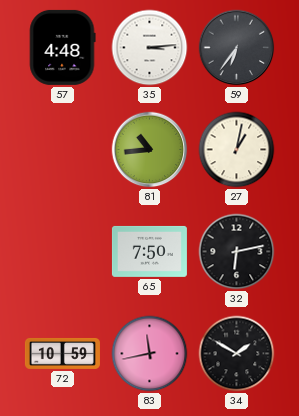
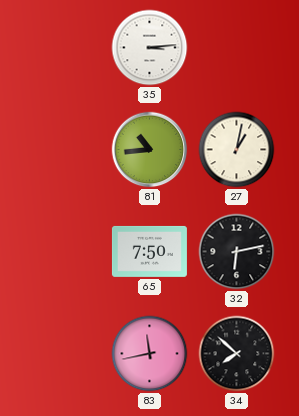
57: 4:48 -> none
59: 6:36 -> none
72: 10:59 -> none
34: 1:50 -> 7:52
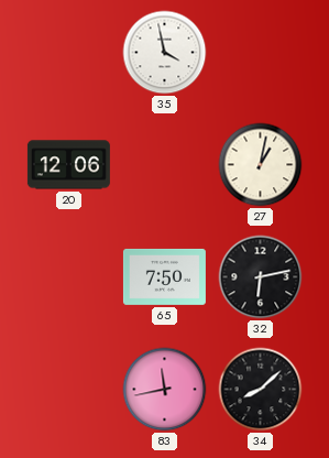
35: 3:14 -> 3:58
20: none -> 12:06
81: 10:44 -> none
34: 7:52 -> 8:08
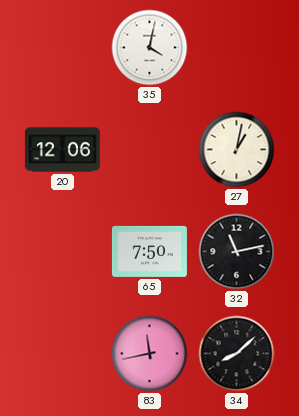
35: 3:58 -> 4:02
32: 6:13 -> 11:13
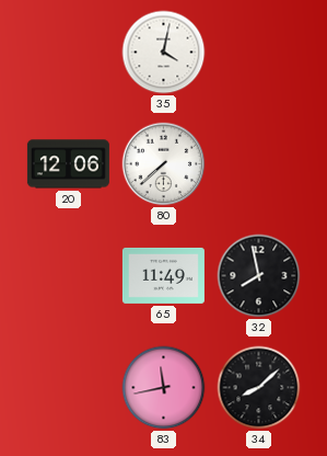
80: none -> 7:38
27: 1:02 -> none
65: 7:50 -> 11:49
32: 11:13 -> 7:58
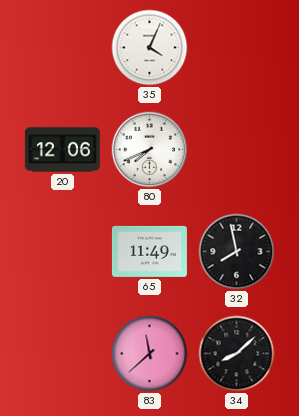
35: 4:02 -> 4:04
80: 7:38 -> 7:41
83: 11:43 -> 11:38
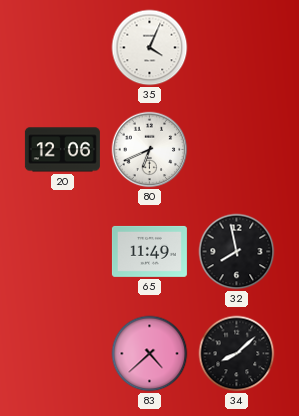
80: 7:41 -> 6:41
83: 11:38 -> 4:38
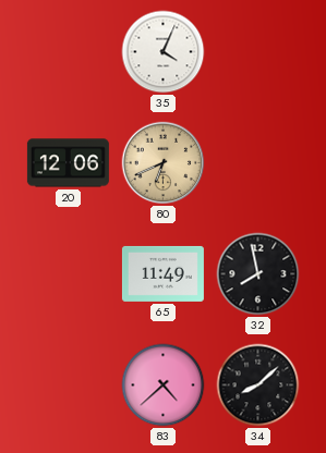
80 dial: white -> champagne
